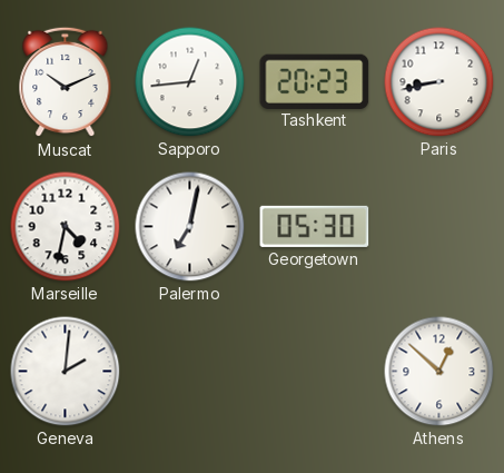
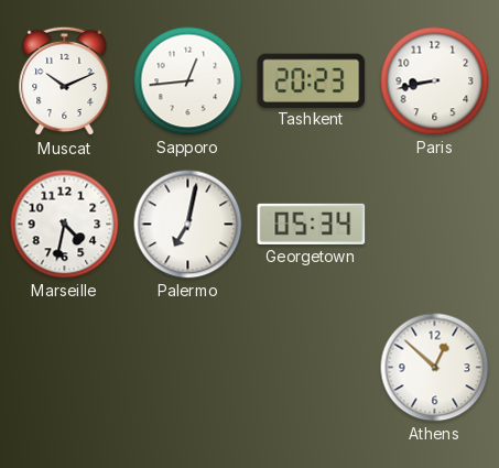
Georgetown: 05:30 -> 05:34
Geneva: 2:01 -> none
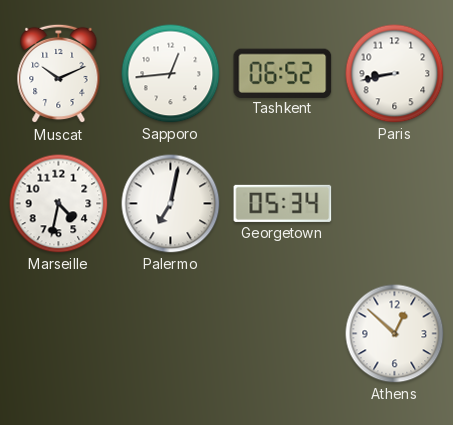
Tashkent: 20:23 -> 06:52
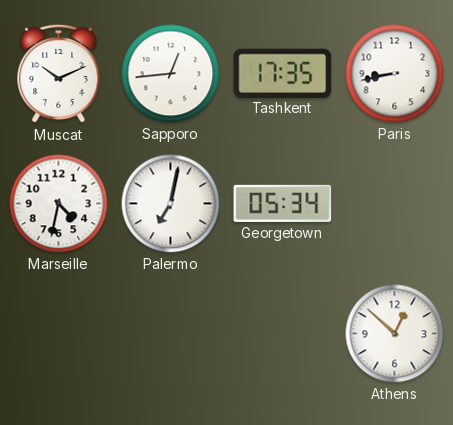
Tashkent: 06:52 -> 17:35
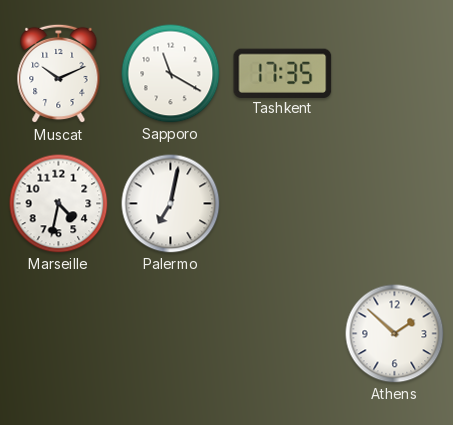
Sapporo: 12:44 -> 11:20
Paris: 8:43 -> none
Georgetown: 05:34 -> none
Athens: 12:52 -> 1:52
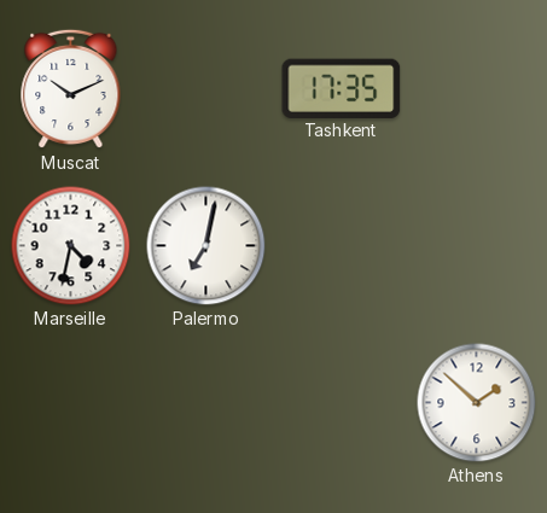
Sapporo: 11:20 -> none
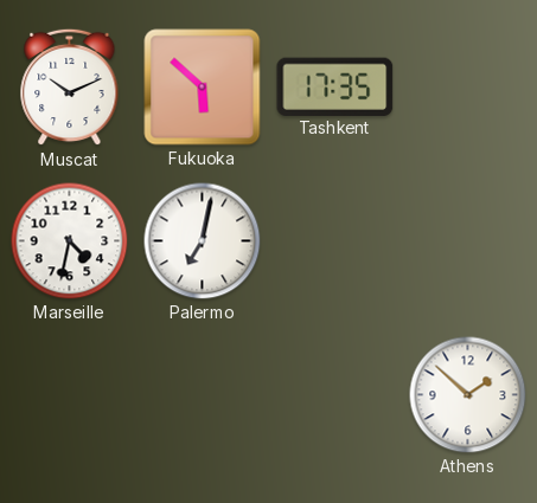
Fukuoka: none -> 5:52
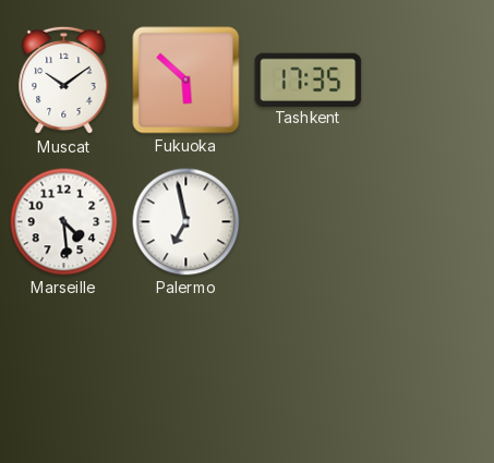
Muscat: 10:11 -> 10:09
Marseille: 4:32 -> 4:29
Palermo: 7:02 -> 6:58
Athens: 1:52 -> none
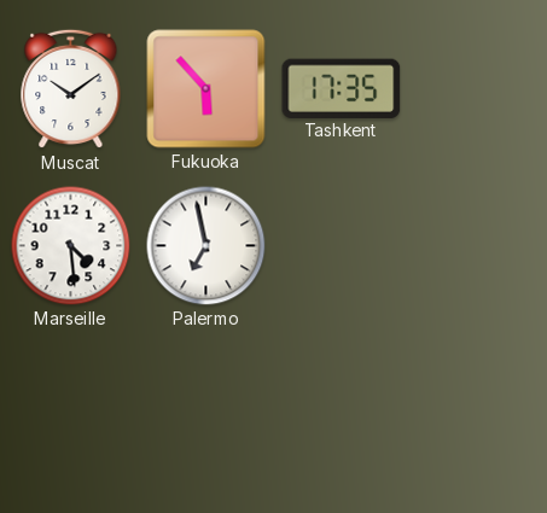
Fukuoka: 5:52 -> 5:53
